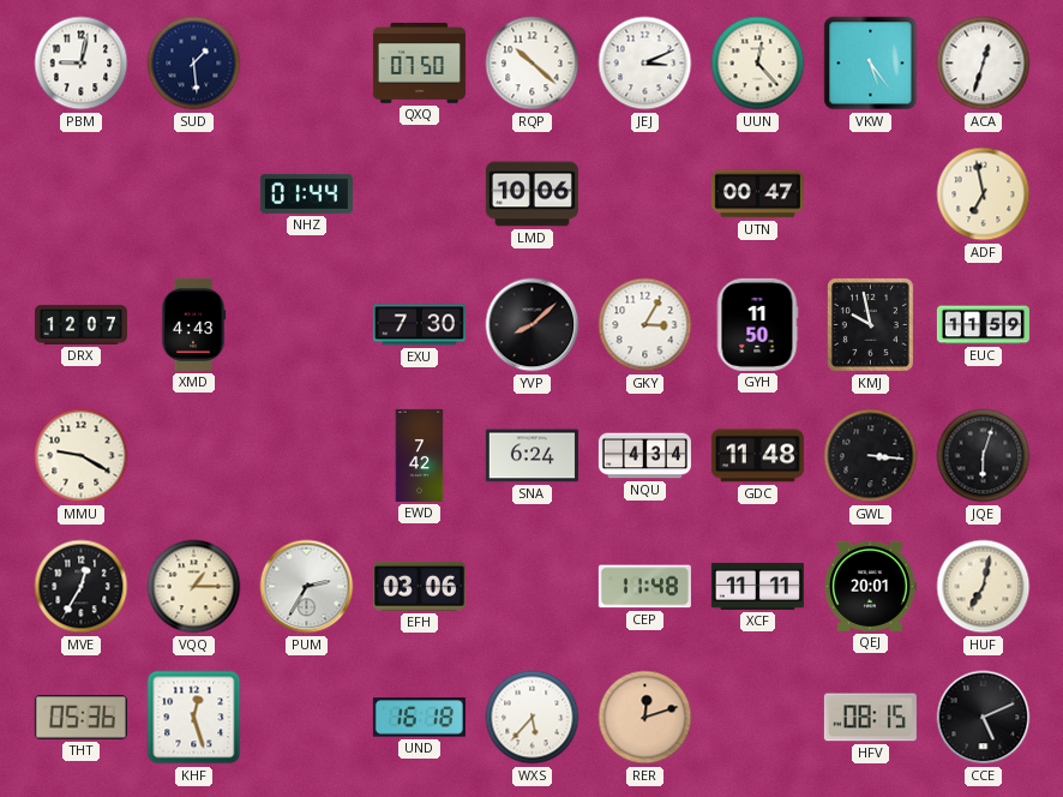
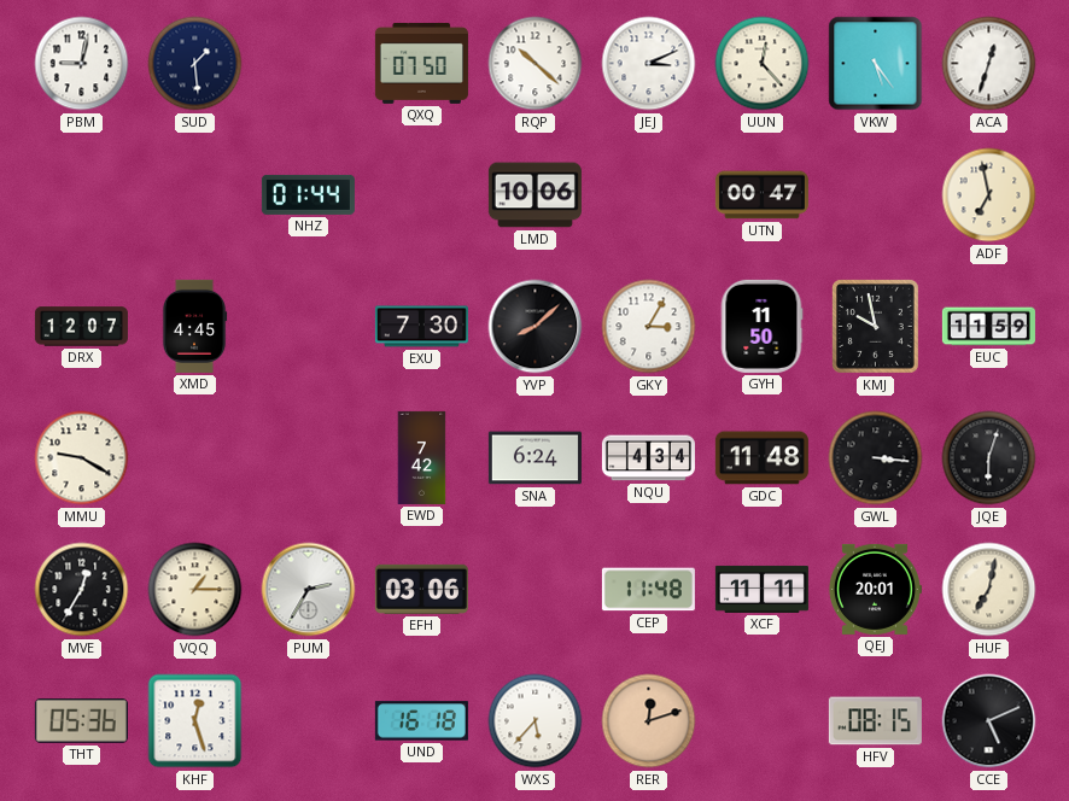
XMD: 4:43 -> 4:45
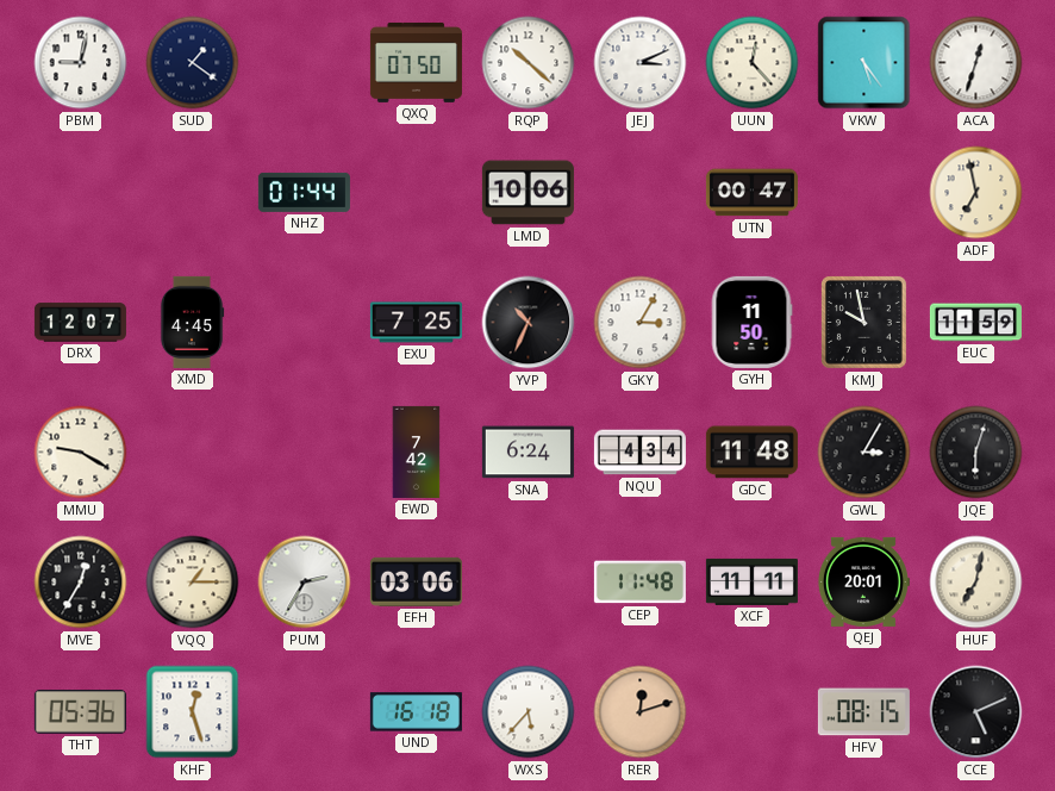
SUD: 1:29 -> 1:21
EXU: 7:30 -> 7:25
YVP: 8:08 -> 10:34
GWL: 3:16 -> 3:05
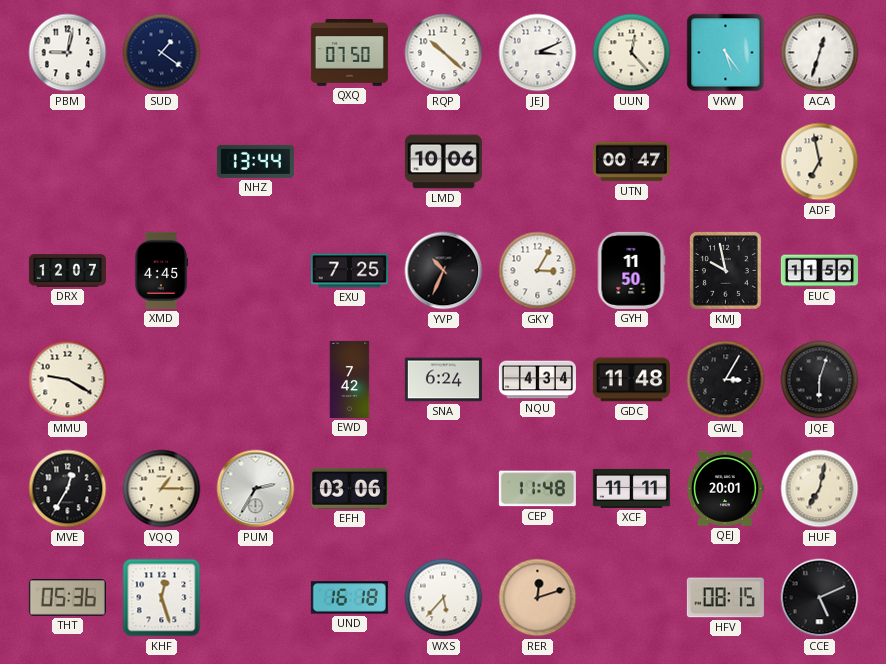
NHZ: 01:44 -> 13:44
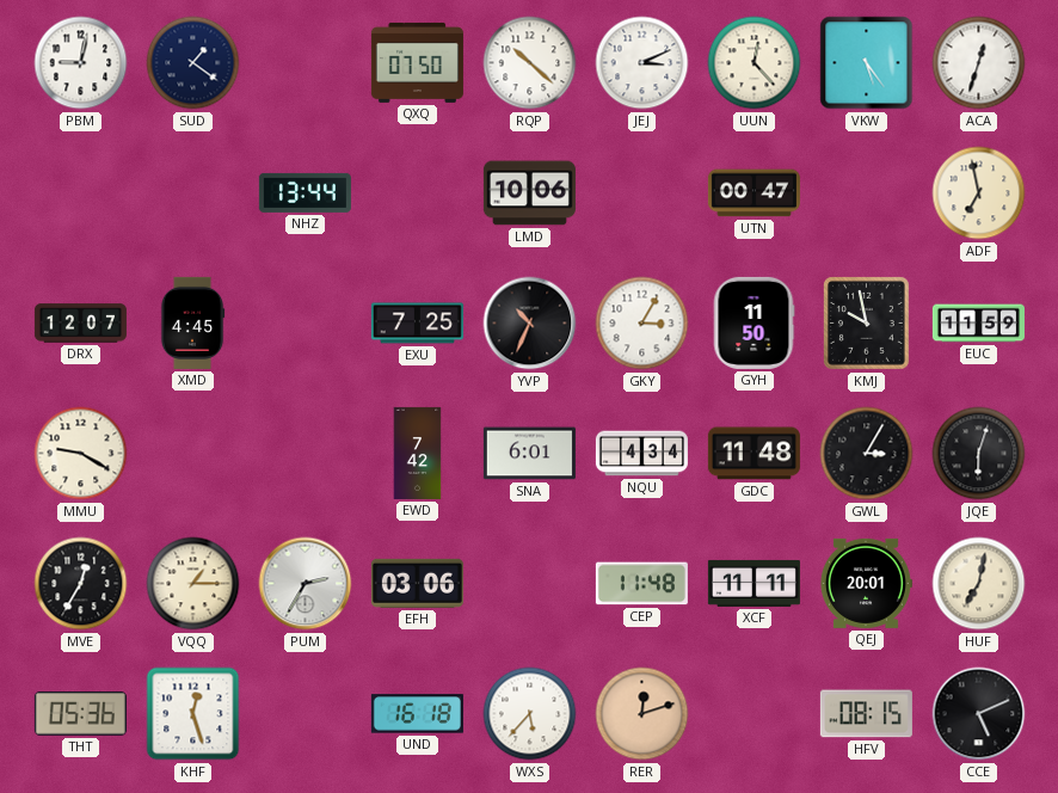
SNA: 6:24 -> 6:01
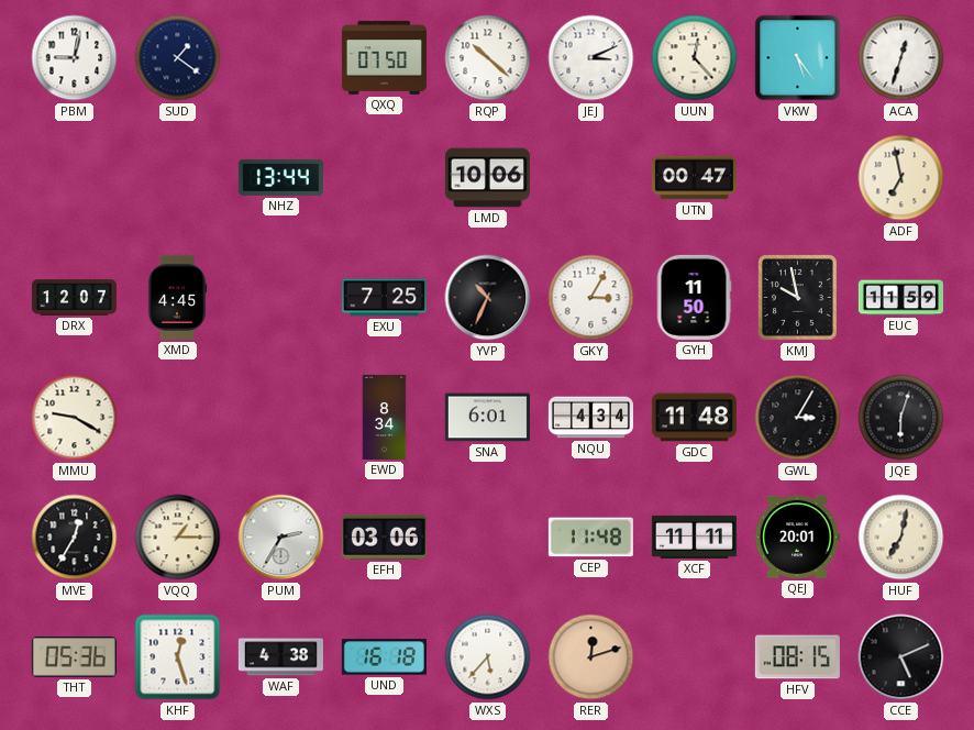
EWD: 7:42 -> 8:34
WAF: none -> 4:38
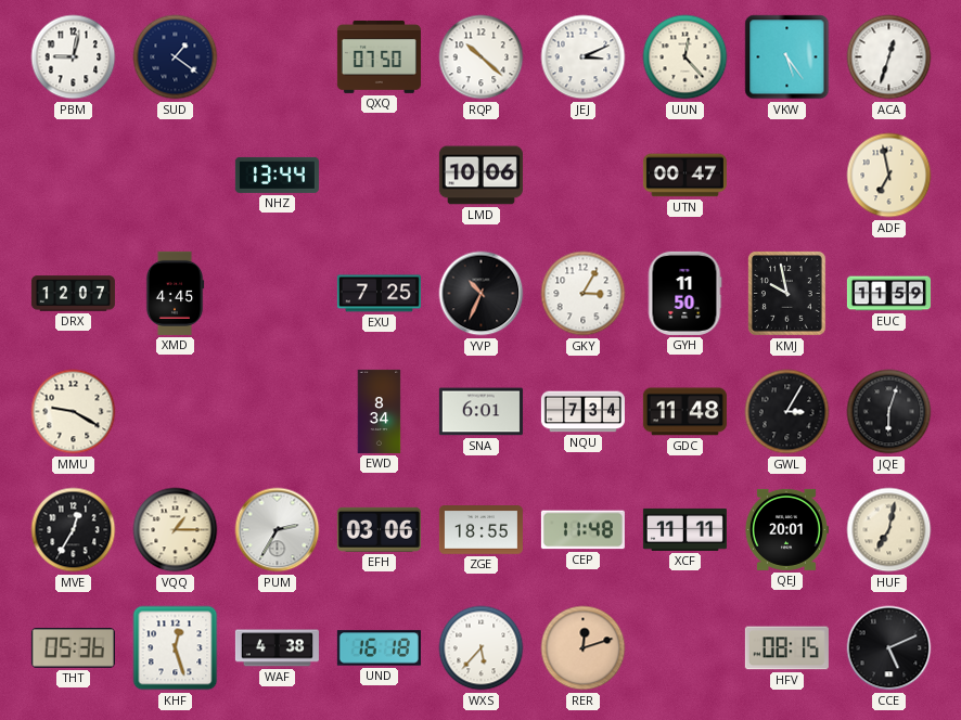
NQU: 4:34 -> 7:34
ZGE: none -> 18:55
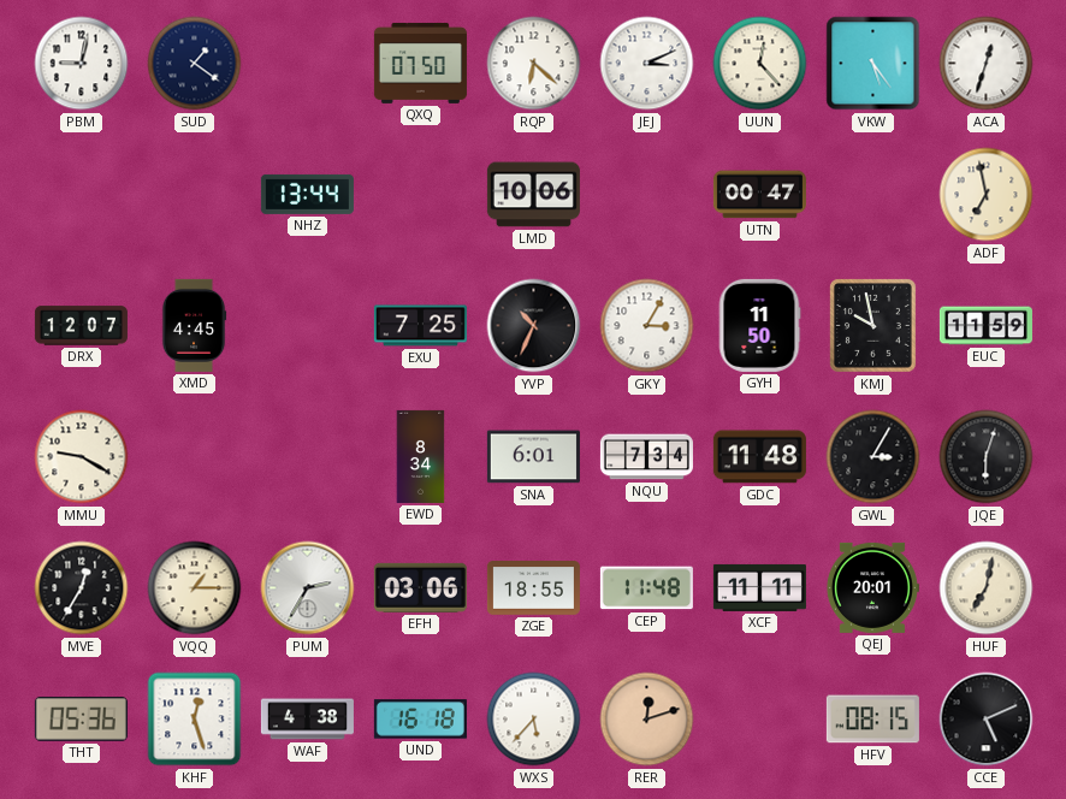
RQP: 10:22 -> 6:22
